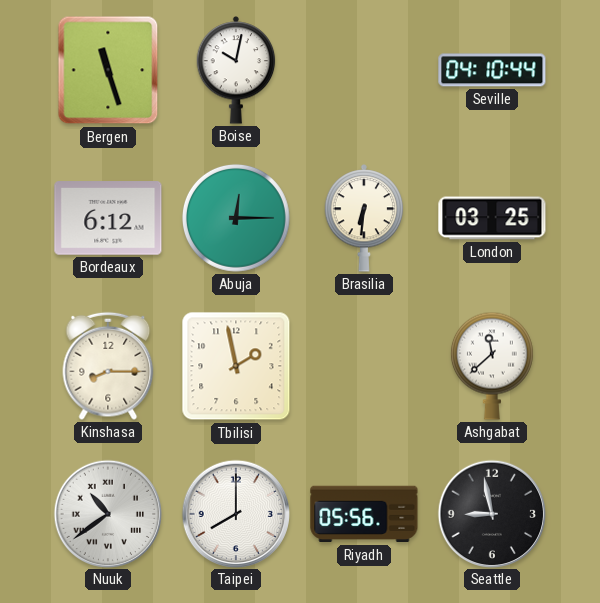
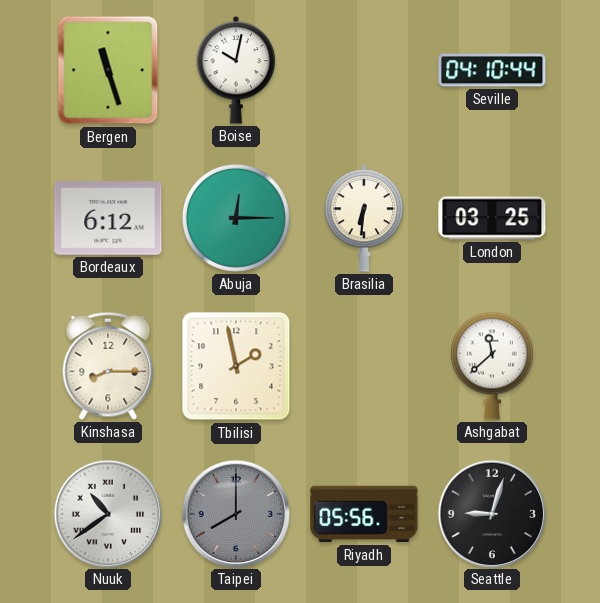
Taipei dial: white -> grey
Seattle: 8:58 -> 9:03
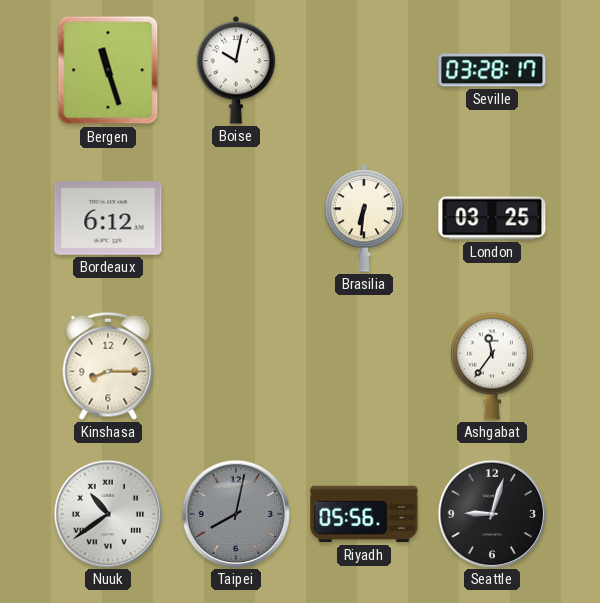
Seville: 04:10 -> 03:28
Abuja: 12:15 -> none
Tbilisi: 1:58 -> none
Ashgabat: 11:38 -> 11:36
Taipei: 8:00 -> 8:02
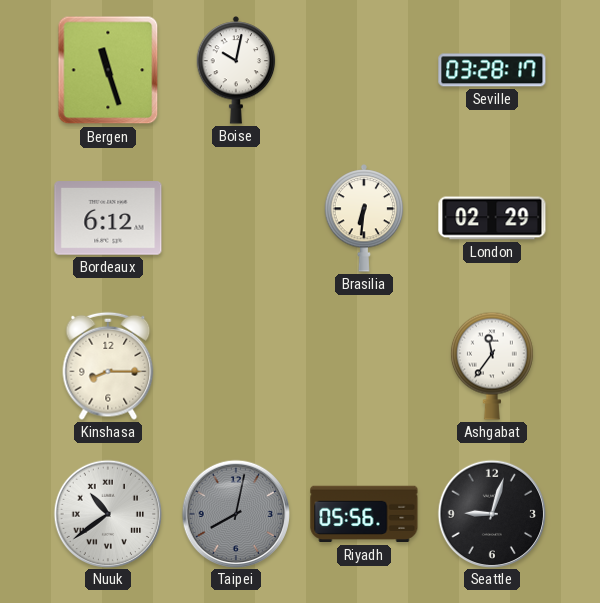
London: 03:25 -> 02:29
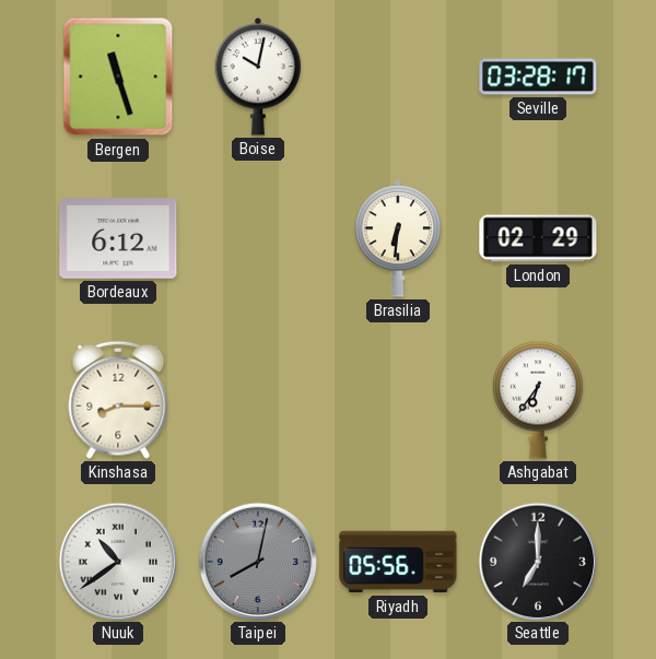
Ashgabat: 11:36 -> 6:36
Seattle: 9:03 -> 7:00
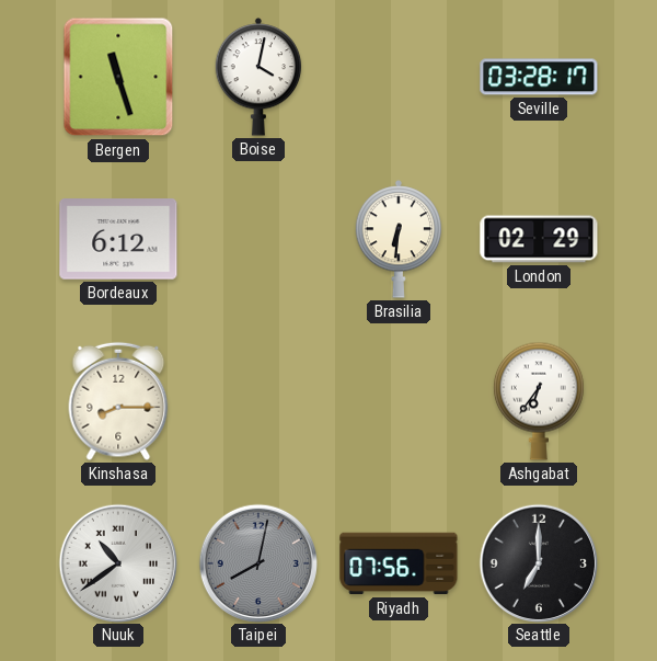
Boise: 10:02 -> 4:02
Riyadh: 05:56 -> 07:56
